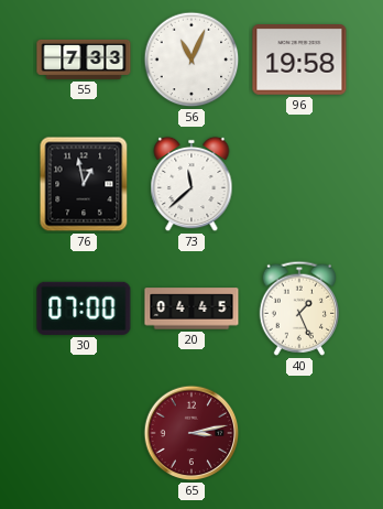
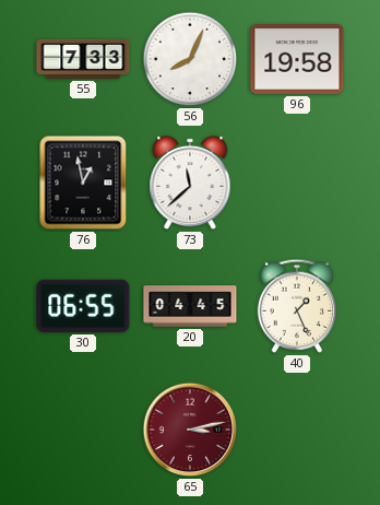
56: 11:04 -> 8:04
30: 07:00 -> 06:55
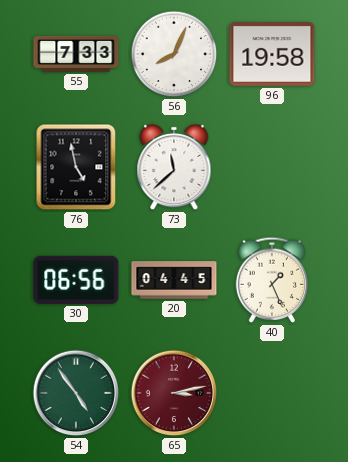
76: 12:58 -> 4:58
30: 06:55 -> 06:56
54: none -> 4:54
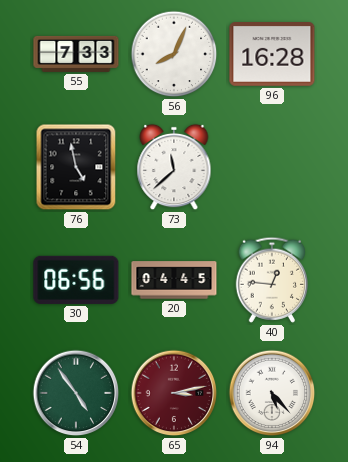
96: 19:58 -> 16:28
40: 1:26 -> 12:46
94: none -> 5:23
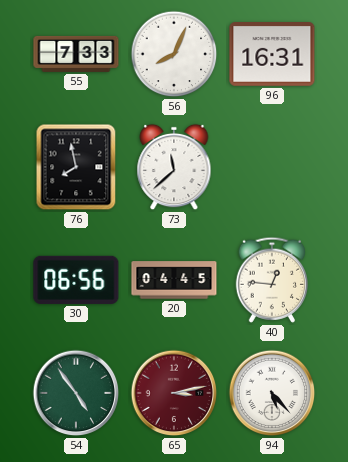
96: 16:28 -> 16:31
76: 4:58 -> 7:58
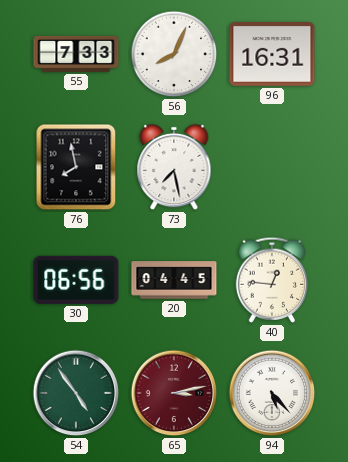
73: 11:38 -> 7:28
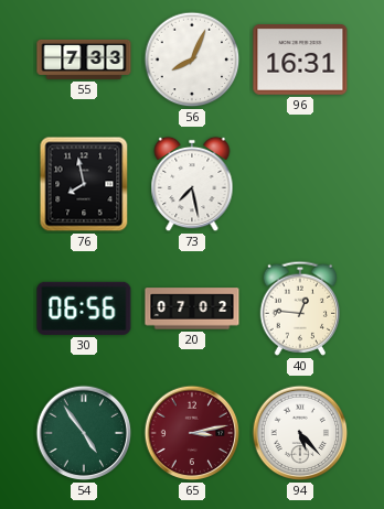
20: 04:45 -> 07:02
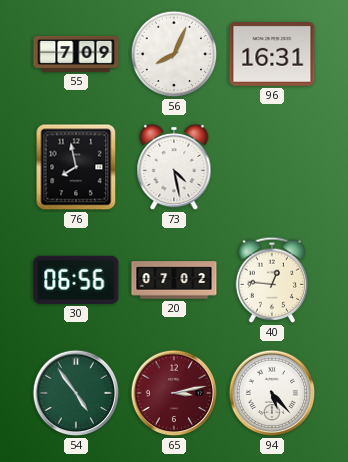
55: 7:33 -> 7:09
73: 7:28 -> 4:28
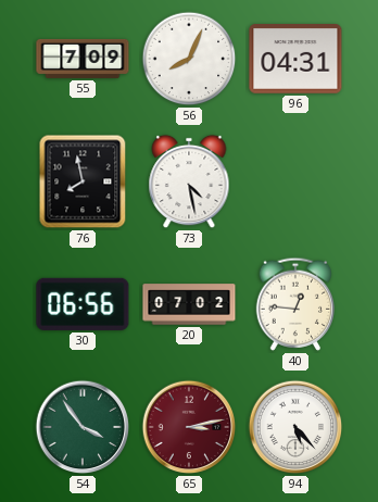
96: 16:31 -> 04:31
54: 4:54 -> 3:54
